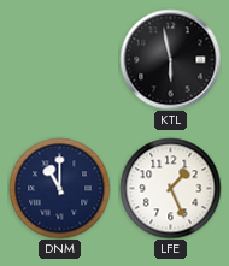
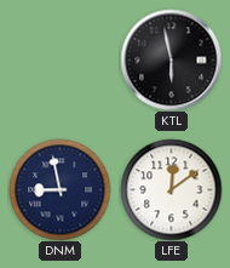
DNM: 11:00 -> 8:58
LFE: 1:26 -> 12:09
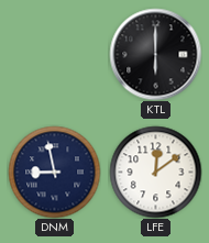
KTL: 5:58 -> 6:00
